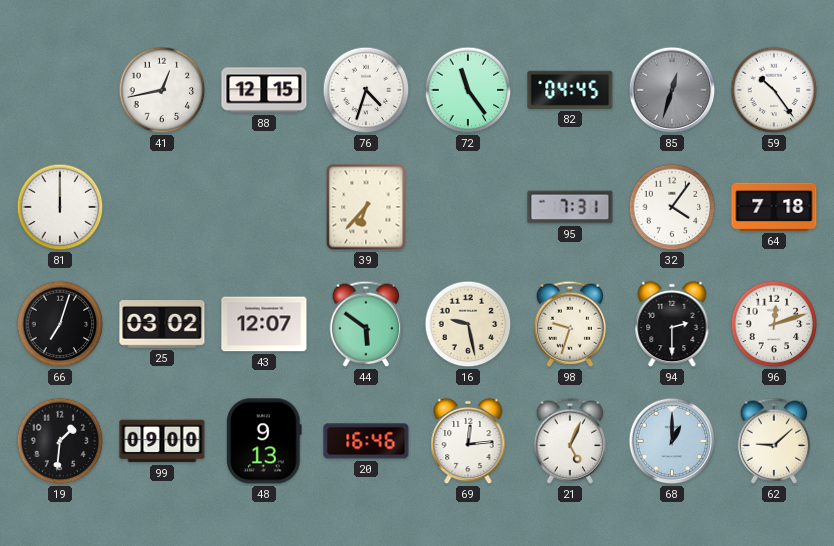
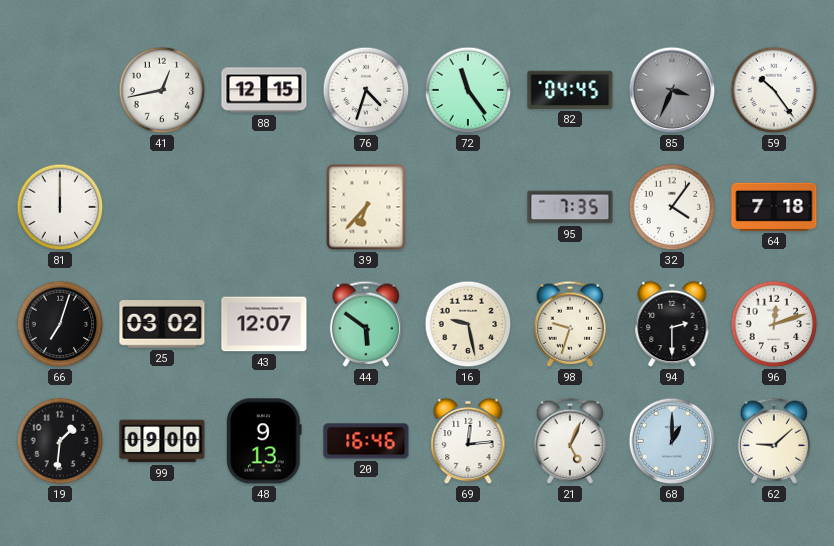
85: 12:33 -> 3:34
95: 7:31 -> 7:35
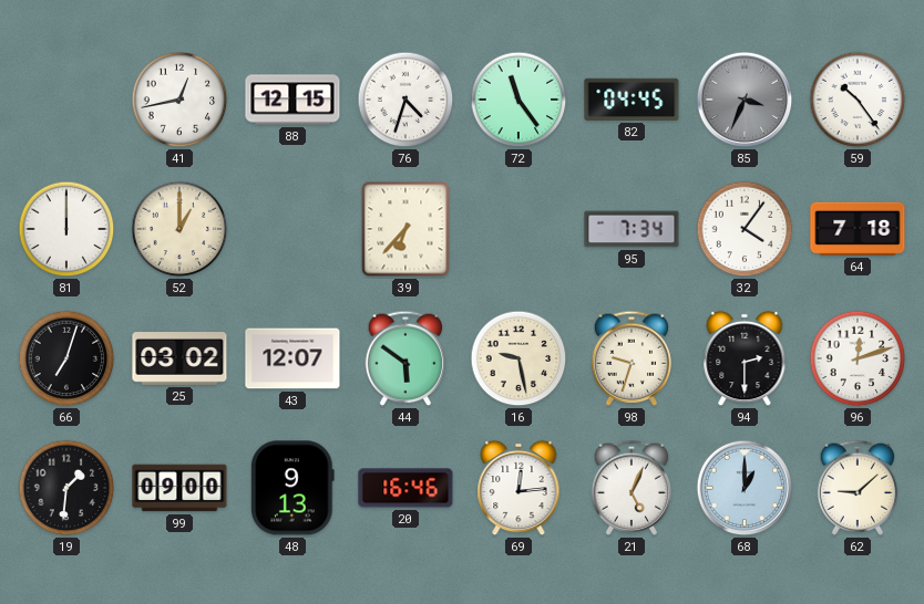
52: none -> 1:00
95: 7:35 -> 7:34
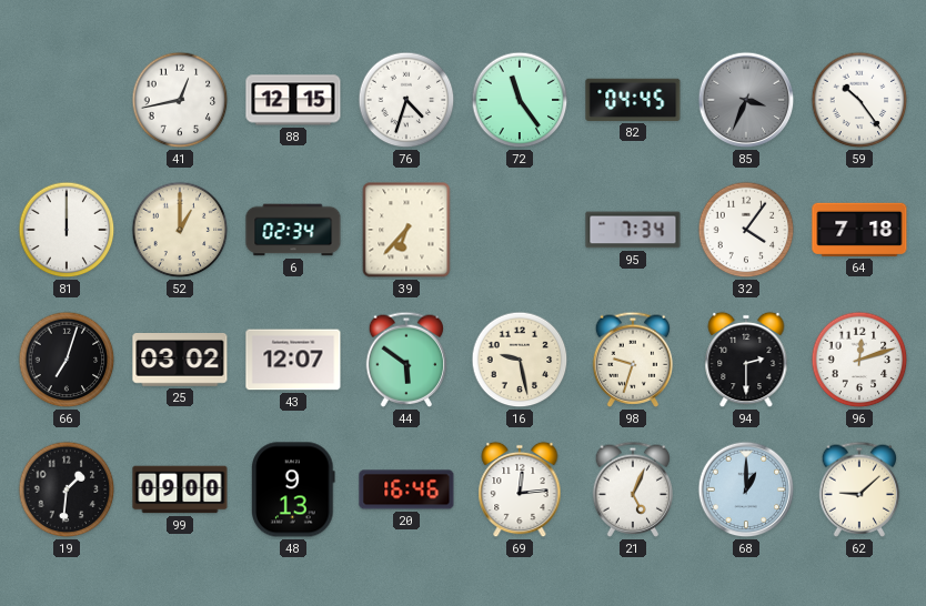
6: none -> 02:34
